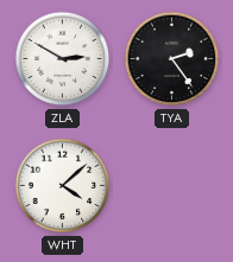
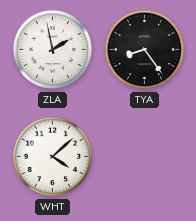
ZLA: 2:50 -> 1:58
TYA: 2:24 -> 8:24
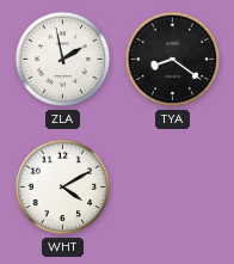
TYA: 8:24 -> 8:21
WHT: 4:08 -> 4:10
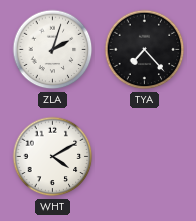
ZLA: 1:58 -> 2:03
TYA: 8:21 -> 7:23
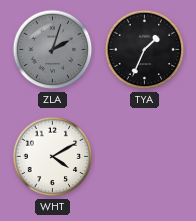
ZLA dial: white -> grey
TYA: 7:23 -> 1:34
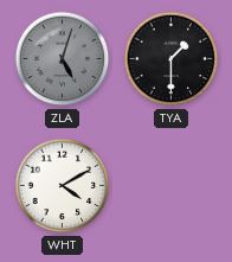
ZLA: 2:03 -> 5:03
TYA: 1:34 -> 1:30
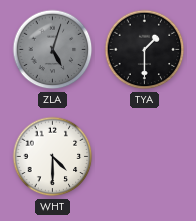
WHT: 4:10 -> 4:30
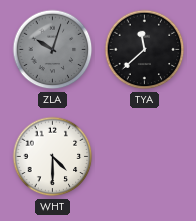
ZLA: 5:03 -> 10:03
TYA: 1:30 -> 11:38
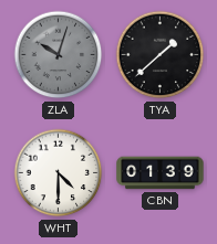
TYA: 11:38 -> 1:38
CBN: none -> 01:39
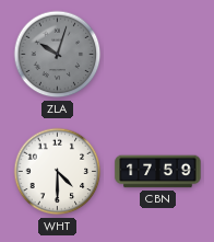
TYA: 1:38 -> none
CBN: 01:39 -> 17:59
